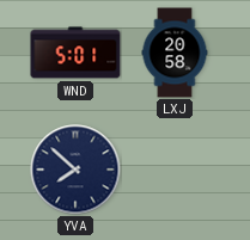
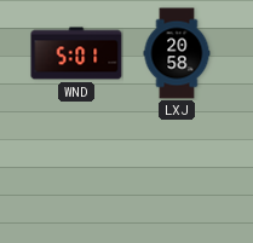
YVA: 7:52 -> none
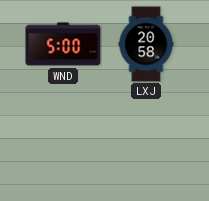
WND: 5:01 -> 5:00
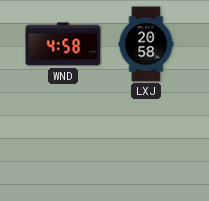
WND: 5:00 -> 4:58
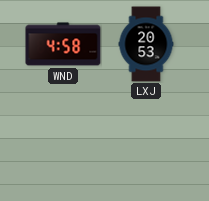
LXJ: 20:58 -> 20:53
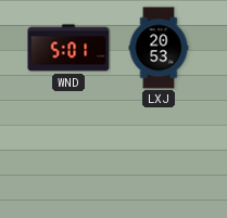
WND: 4:58 -> 5:01
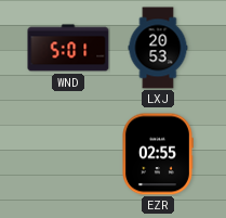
EZR: none -> 02:55
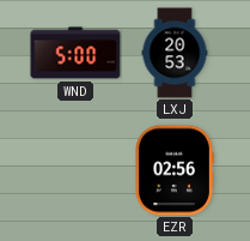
WND: 5:01 -> 5:00
EZR: 02:55 -> 02:56
